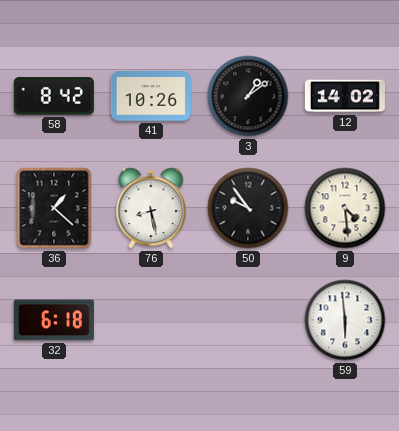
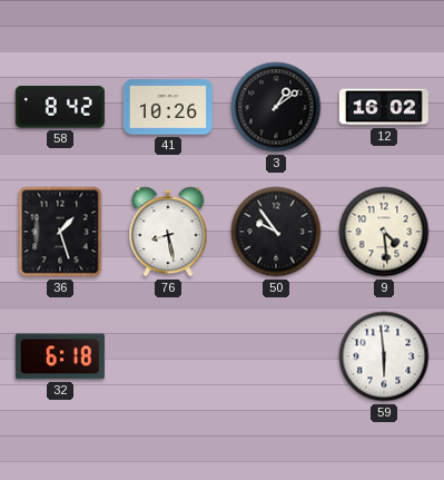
12: 14:02 -> 16:02
36: 1:22 -> 1:27
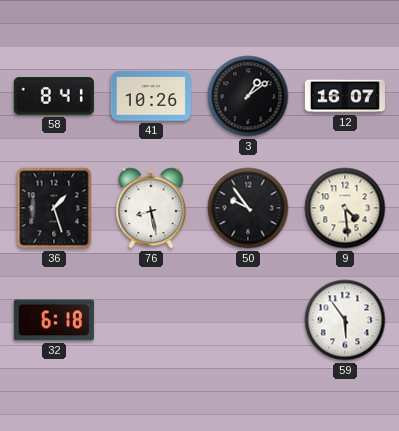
58: 8:42 -> 8:41
12: 16:02 -> 16:07
59: 5:59 -> 5:54
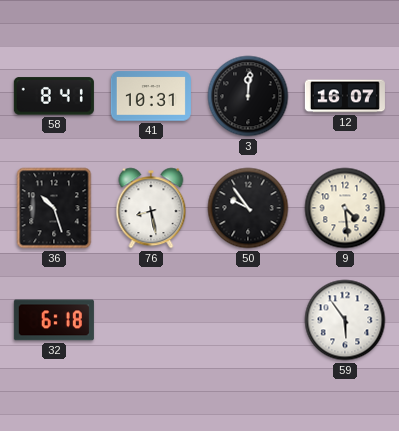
41: 10:26 -> 10:31
3: 1:09 -> 12:01
36: 1:27 -> 10:27
